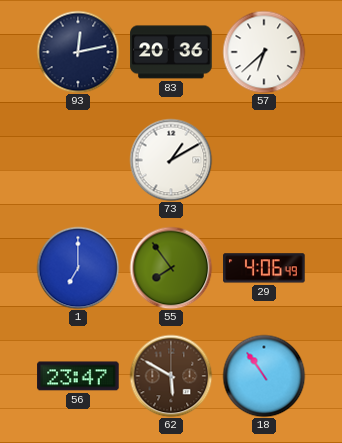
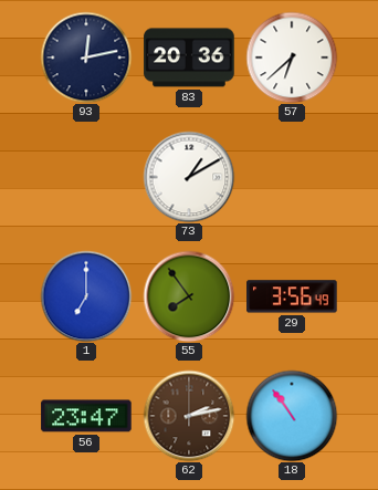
29: 4:06 -> 3:56
62: 5:50 -> 2:13
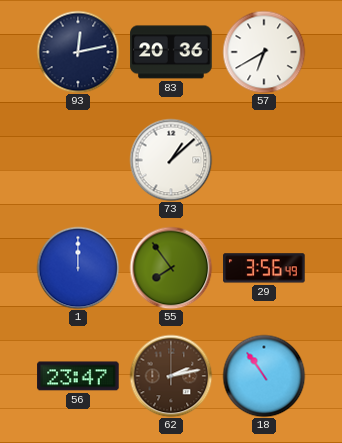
57: 6:38 -> 6:40
73: 1:10 -> 1:08
1: 7:00 -> 12:00
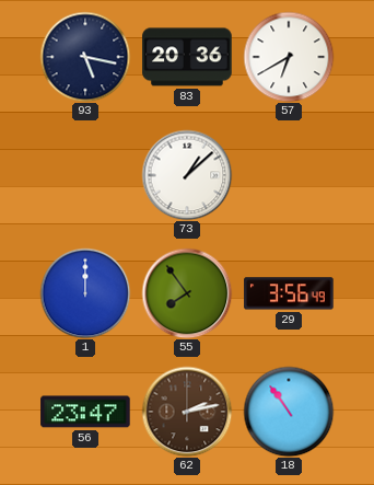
93: 12:13 -> 5:17
